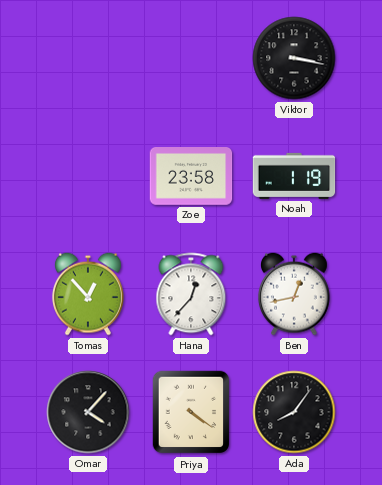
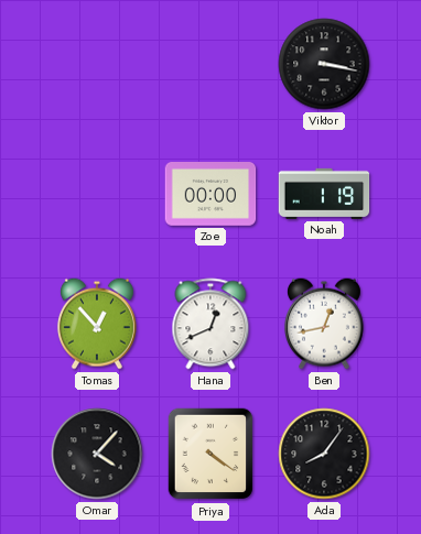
Zoe: 23:58 -> 00:00
Hana: 12:37 -> 12:41
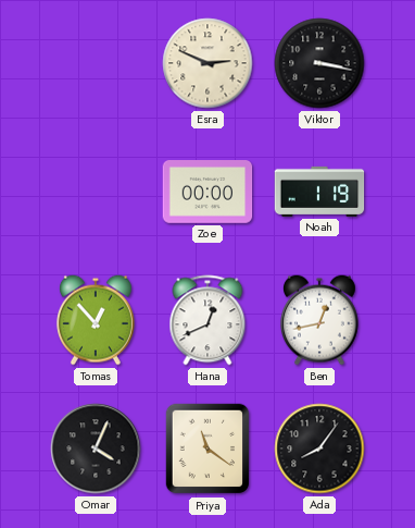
Esra: none -> 2:49
Omar: 4:07 -> 4:04
Priya: 4:21 -> 11:21
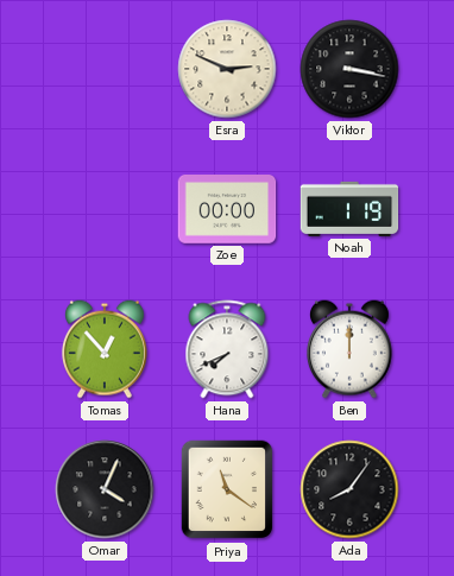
Hana: 12:41 -> 7:41
Ben: 12:43 -> 12:00
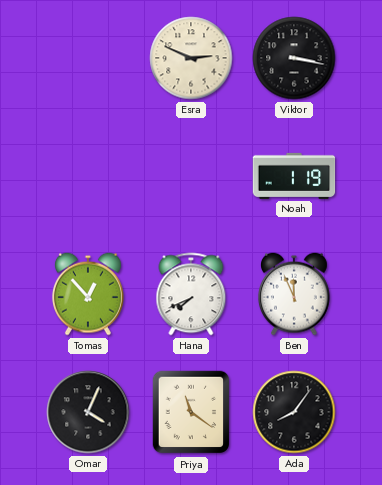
Zoe: 00:00 -> none
Ben: 12:00 -> 11:56
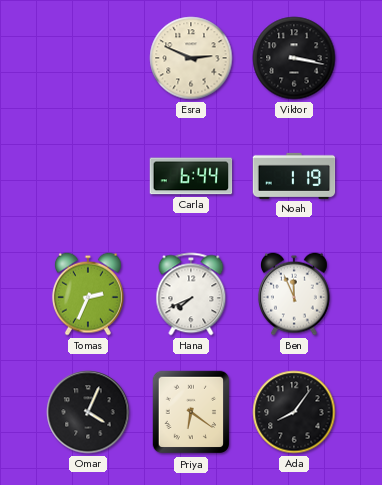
Carla: none -> 6:44
Tomas: 12:53 -> 2:34
Priya: 11:21 -> 6:21
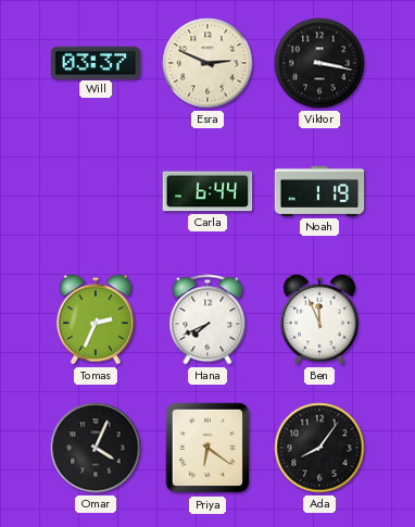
Will: none -> 03:37
